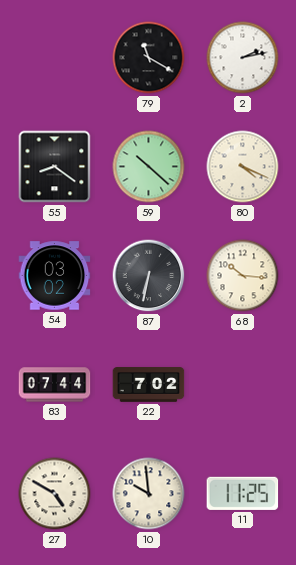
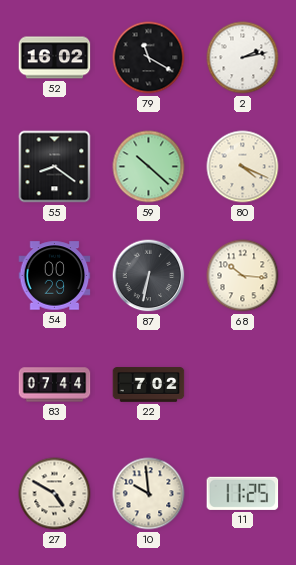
52: none -> 16:02
54: 03:02 -> 00:29
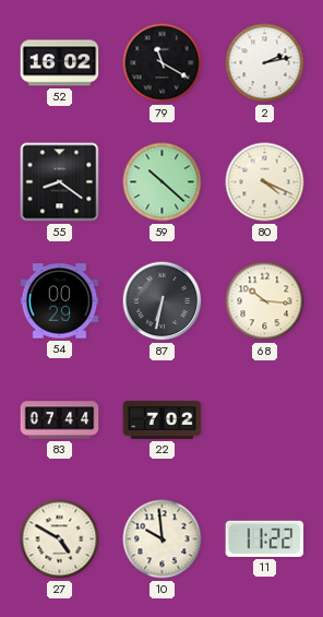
11: 11:25 -> 11:22
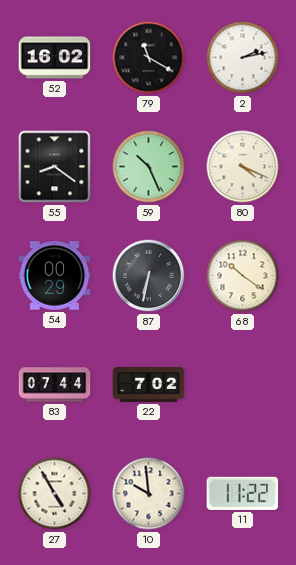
59: 10:22 -> 10:26
68: 10:16 -> 10:21
27: 4:50 -> 4:55
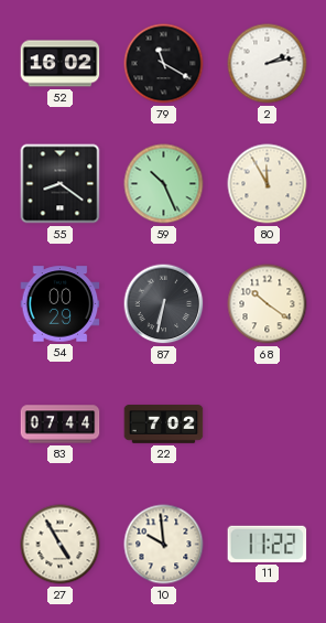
80: 4:19 -> 11:55
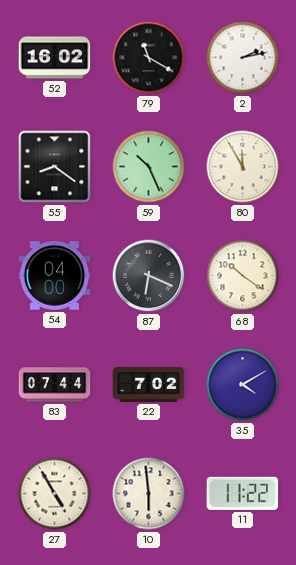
54: 00:29 -> 04:00
87: 6:32 -> 6:19
35: none -> 4:10
10: 9:59 -> 5:59
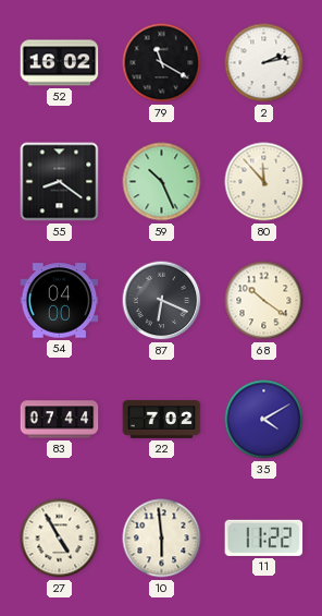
80: 11:55 -> 11:53
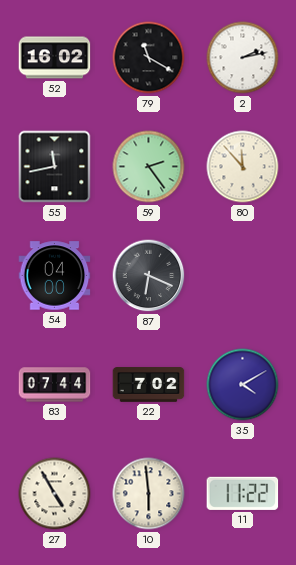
55: 8:21 -> 11:43
59: 10:26 -> 2:24
68: 10:21 -> none
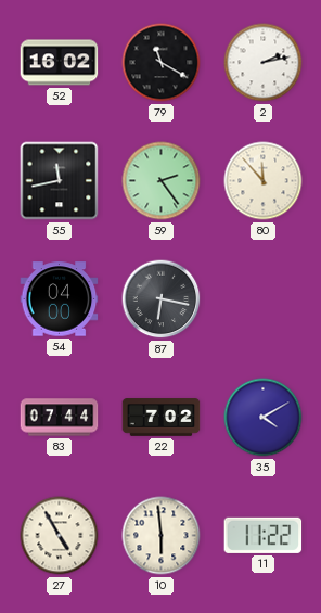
87: 6:19 -> 6:17
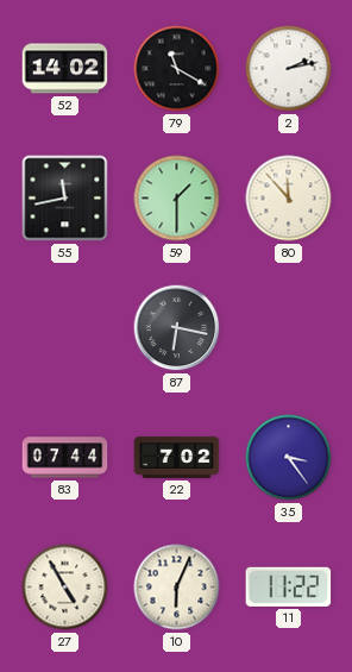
52: 16:02 -> 14:02
59: 2:24 -> 1:30
54: 04:00 -> none
35: 4:10 -> 3:24
10: 5:59 -> 6:04
